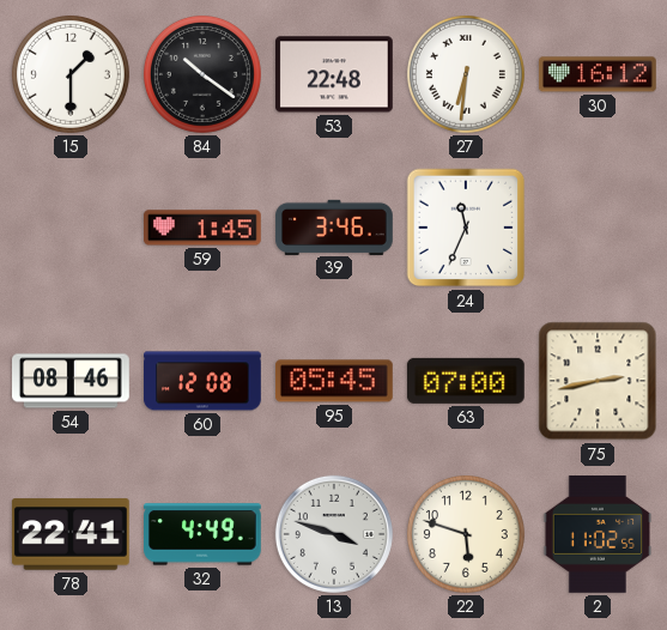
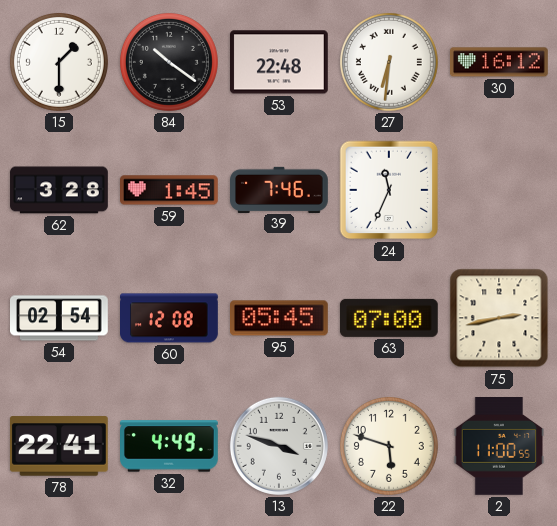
62: none -> 3:28
39: 3:46 -> 7:46
54: 08:46 -> 02:54
2: 11:02 -> 11:00
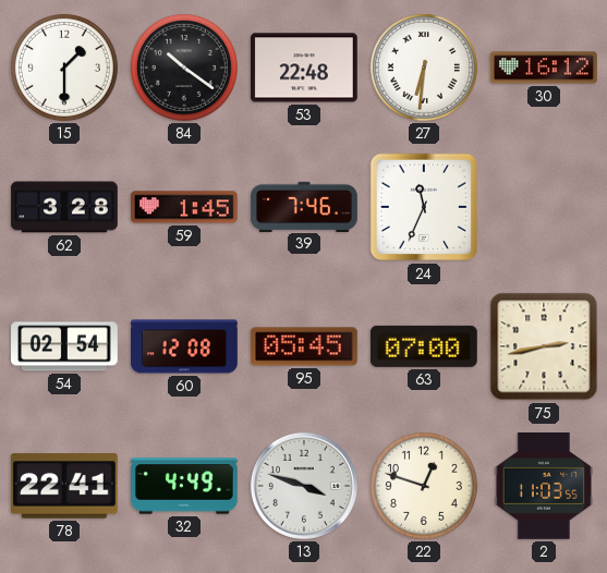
22: 5:48 -> 12:48
2: 11:00 -> 11:03
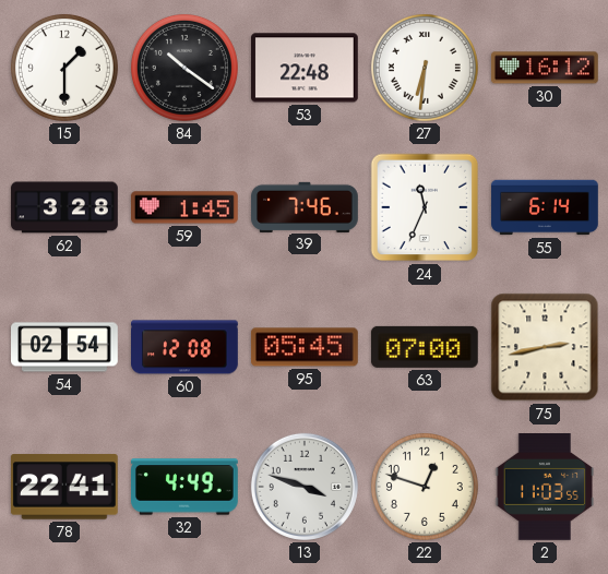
55: none -> 6:14
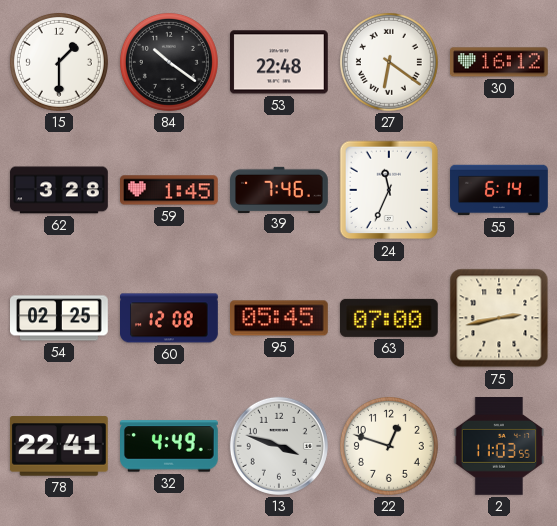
27: 6:31 -> 6:21
54: 02:54 -> 02:25
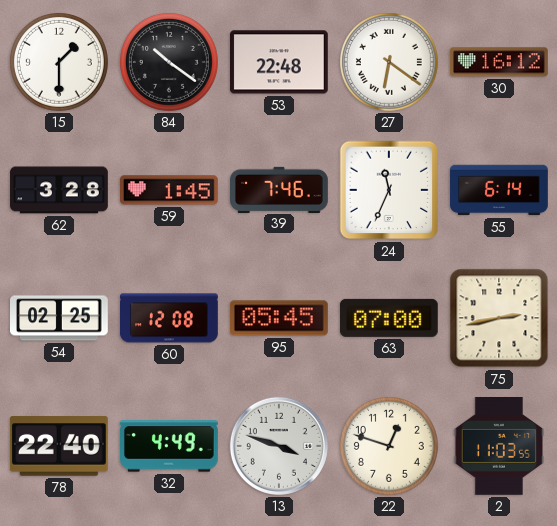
78: 22:41 -> 22:40
